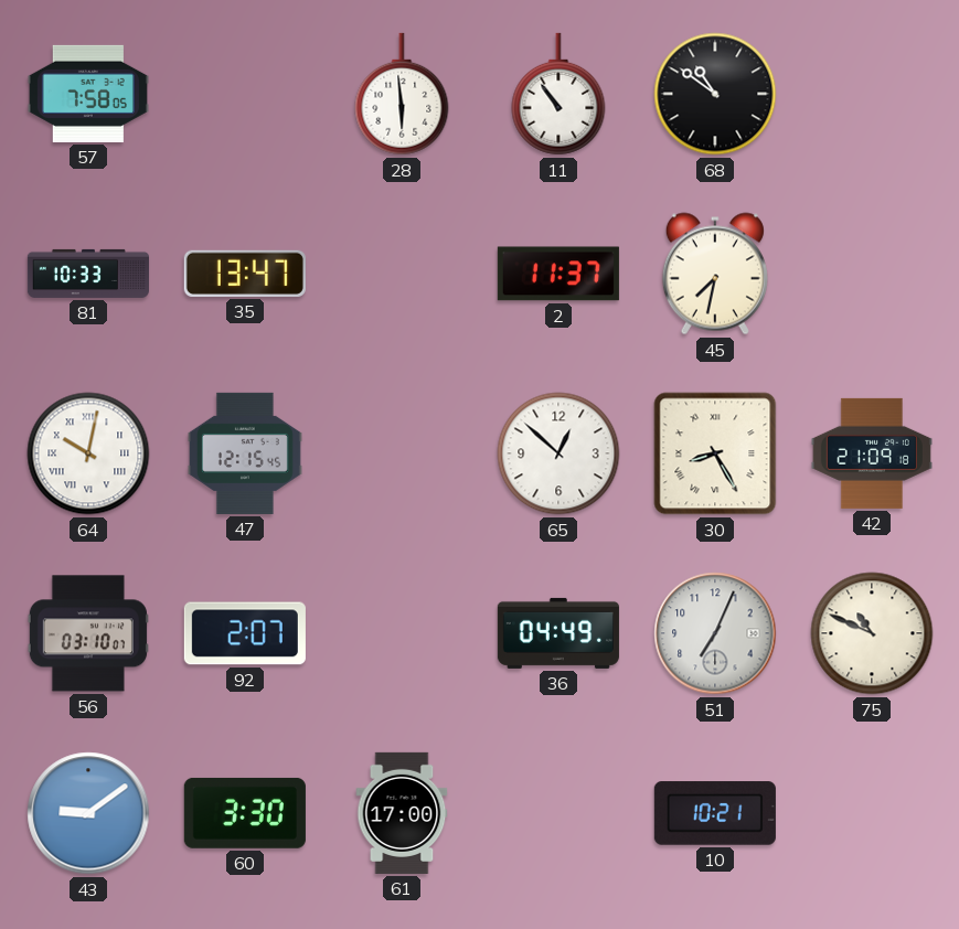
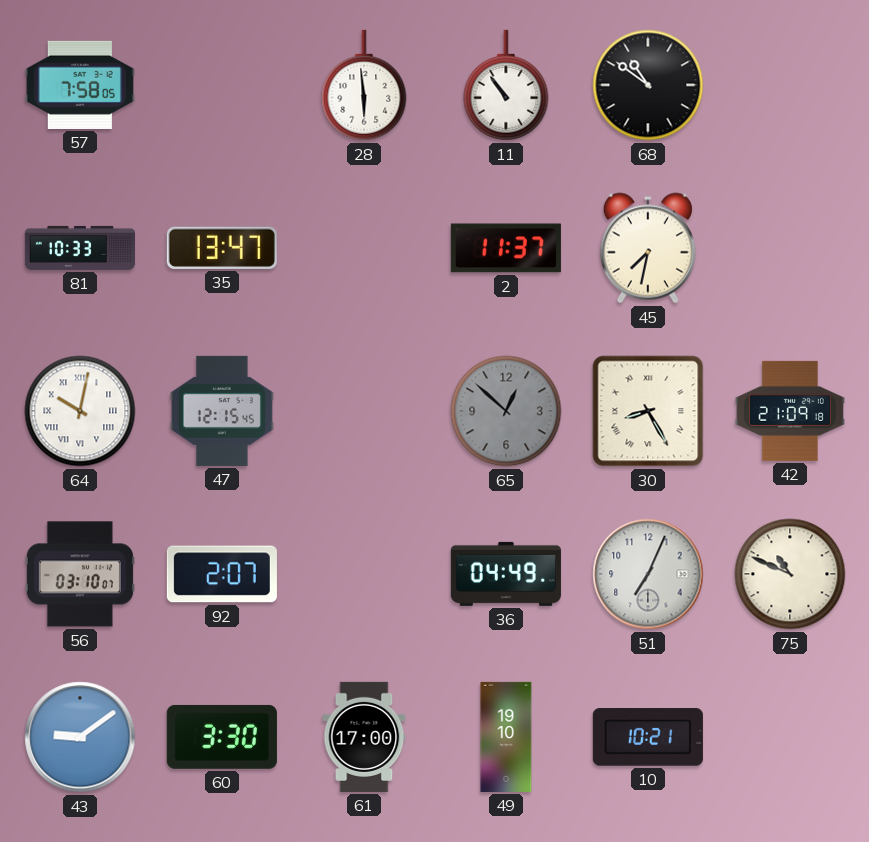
65 dial: white -> grey
49: none -> 19:10
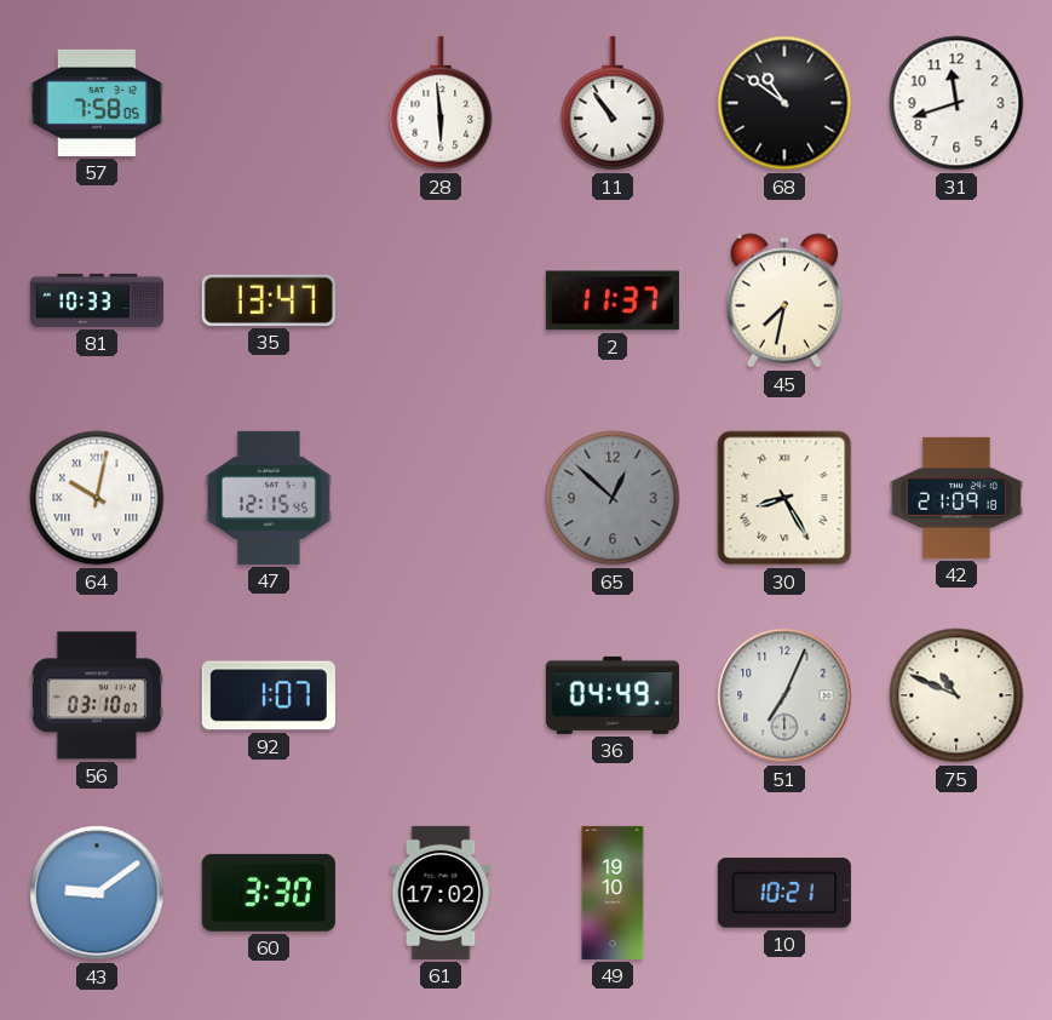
31: none -> 11:42
92: 2:07 -> 1:07
61: 17:00 -> 17:02
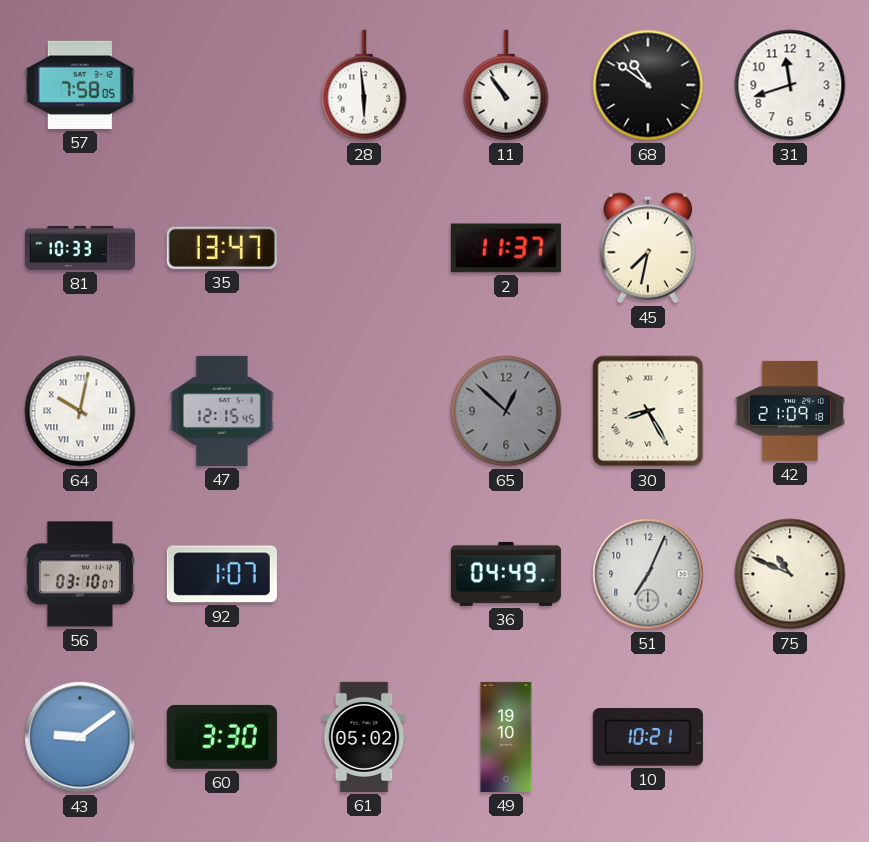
61: 17:02 -> 05:02
